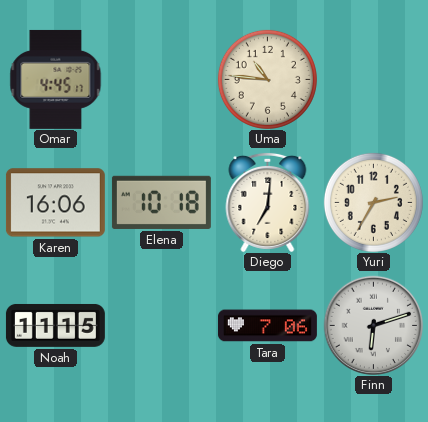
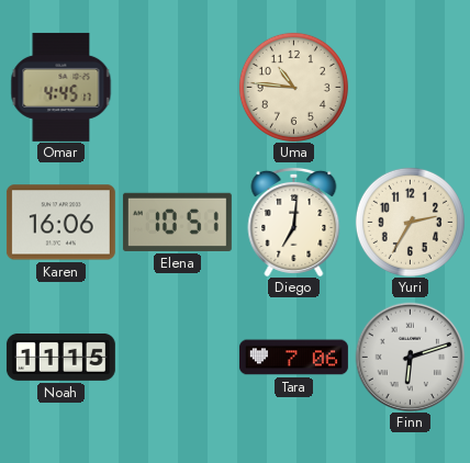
Elena: 10:18 -> 10:51
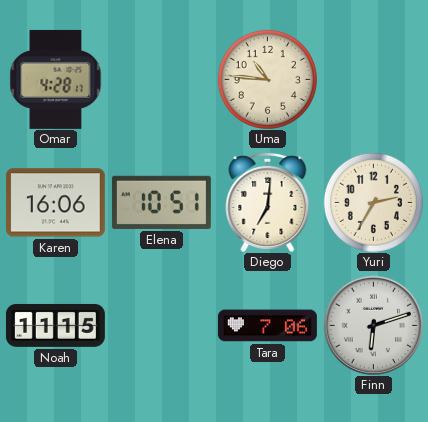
Omar: 4:45 -> 4:28
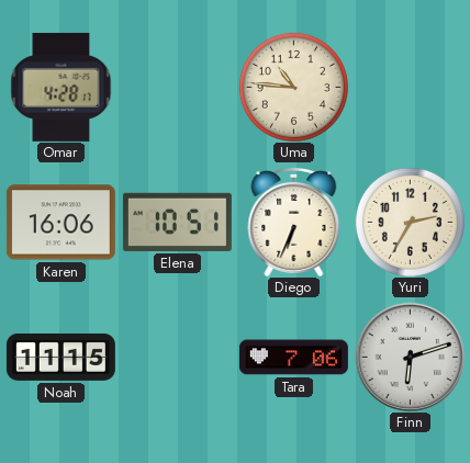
Diego: 7:01 -> 6:34
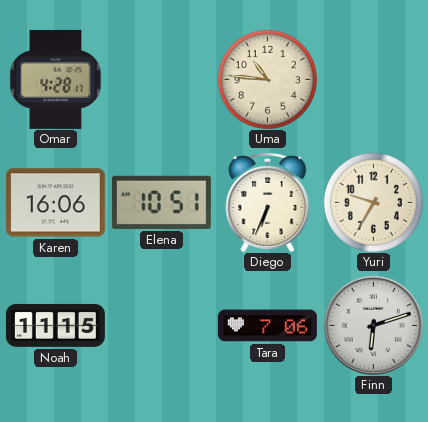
Yuri: 2:35 -> 9:35
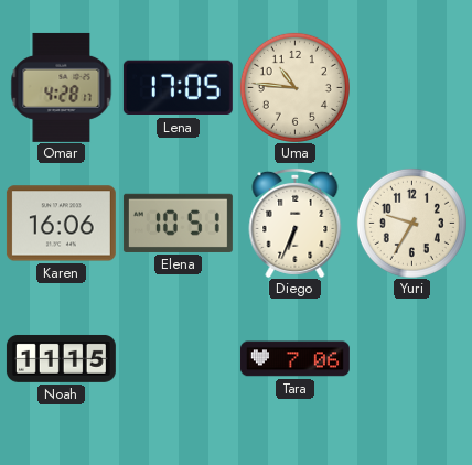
Lena: none -> 17:05
Finn: 6:12 -> none
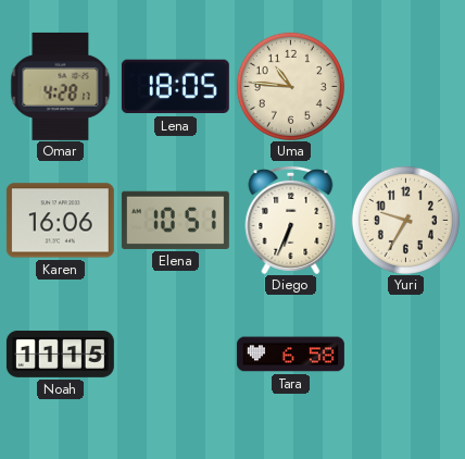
Lena: 17:05 -> 18:05
Tara: 7:06 -> 6:58
